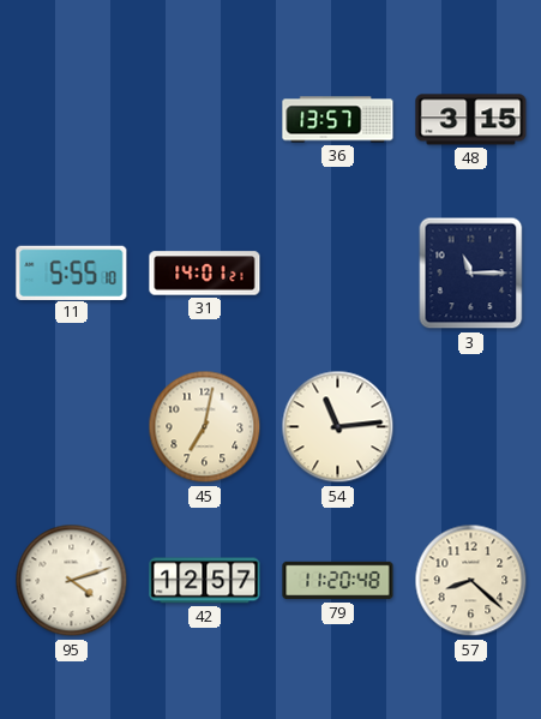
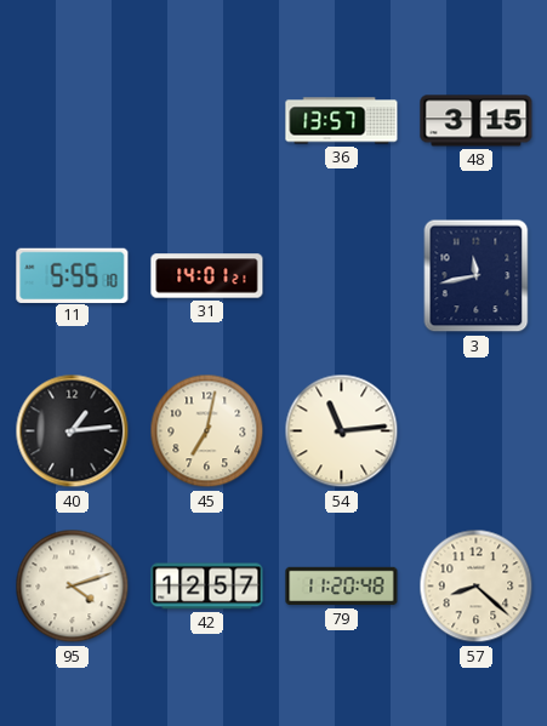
3: 11:15 -> 11:43
40: none -> 1:14
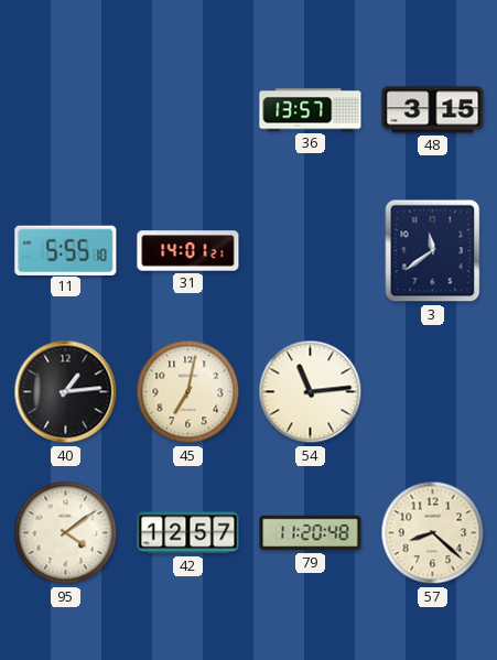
3: 11:43 -> 11:39
95: 4:12 -> 4:09
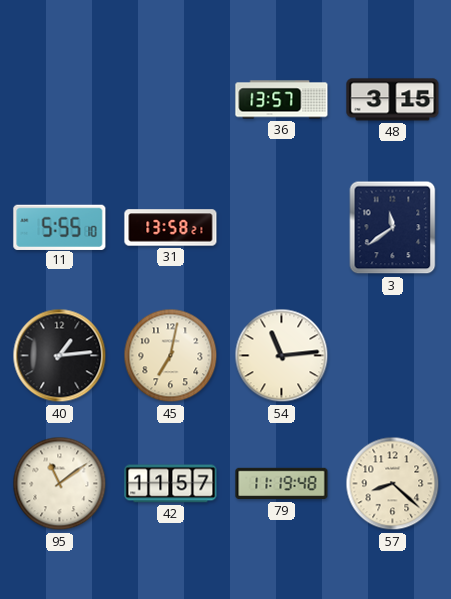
31: 14:01 -> 13:58
95: 4:09 -> 11:09
42: 12:57 -> 11:57
79: 11:20 -> 11:19
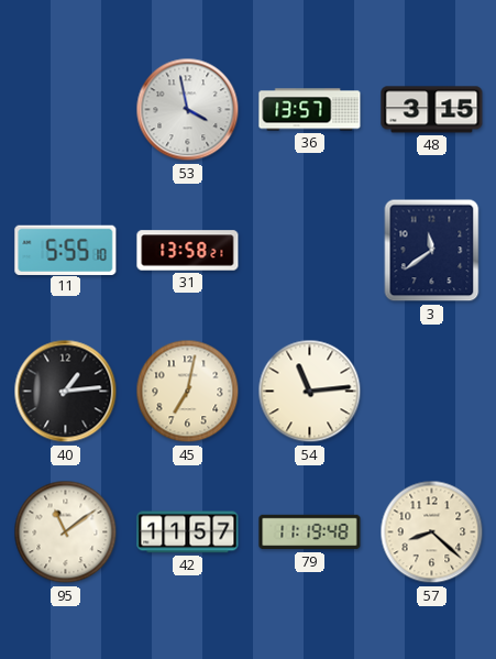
53: none -> 3:58
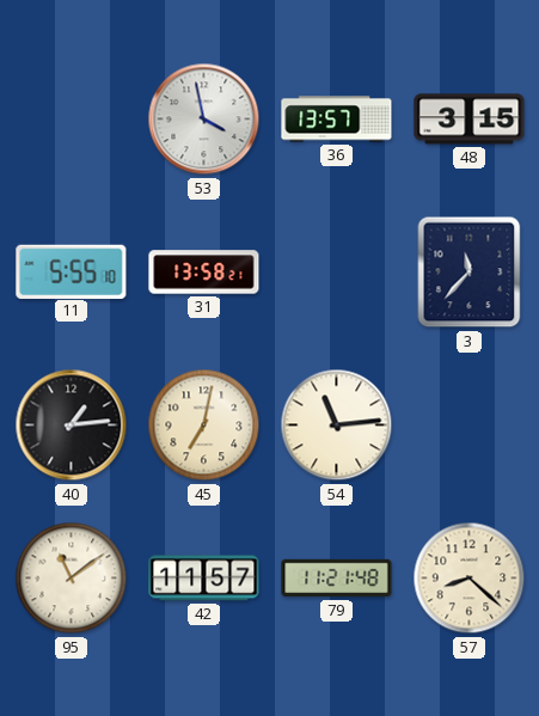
3: 11:39 -> 11:37
79: 11:19 -> 11:21
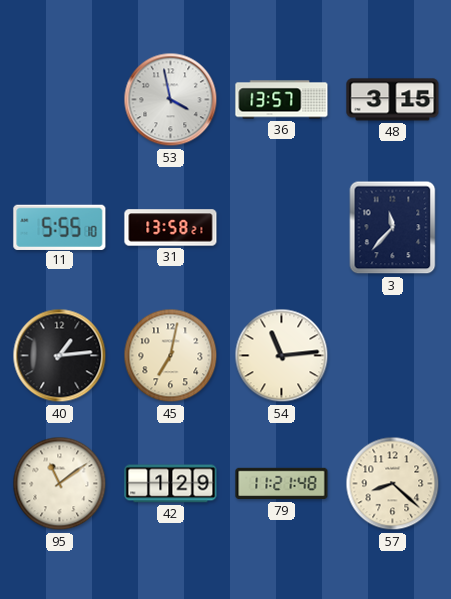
42: 11:57 -> 1:29
